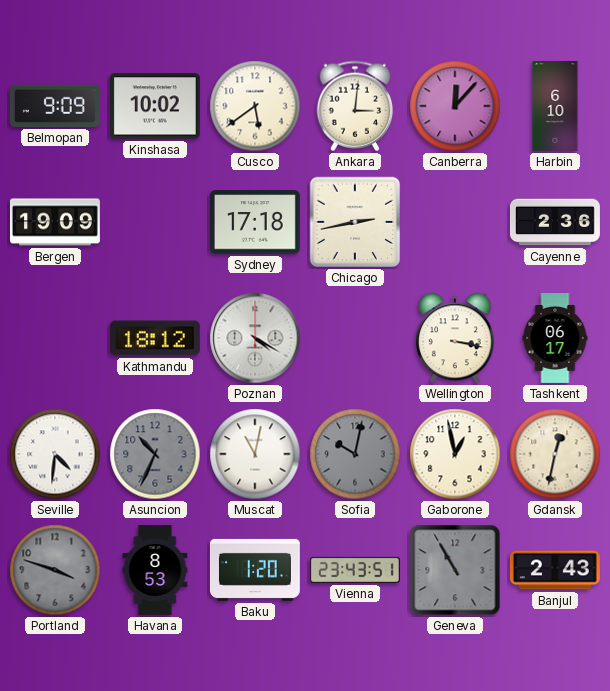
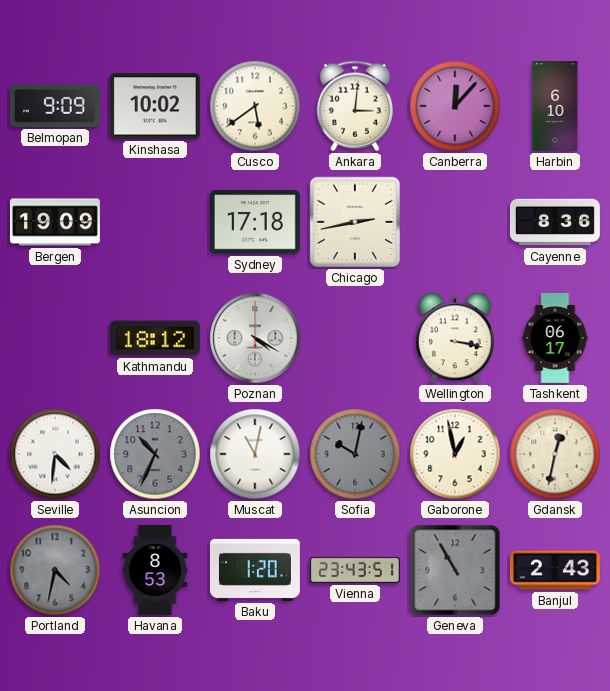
Cayenne: 2:36 -> 8:36
Portland: 3:48 -> 4:32
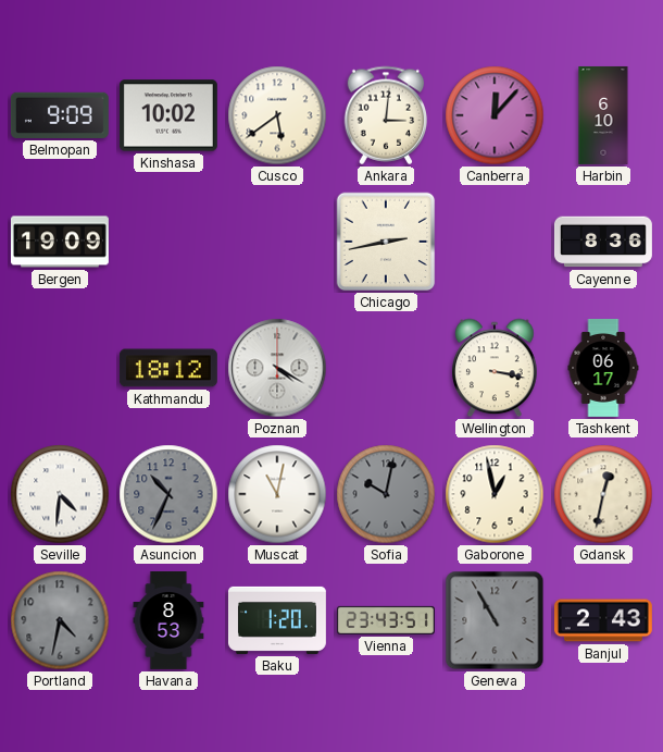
Sydney: 17:18 -> none
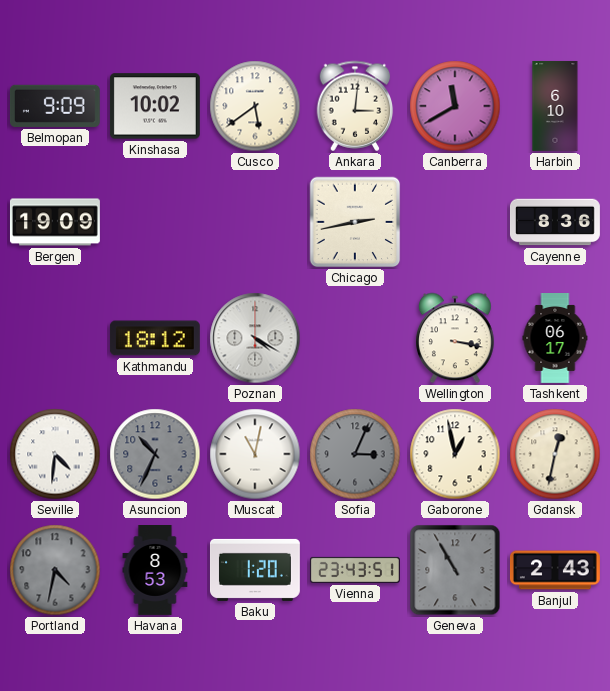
Canberra: 12:07 -> 11:40
Sofia: 10:02 -> 3:04
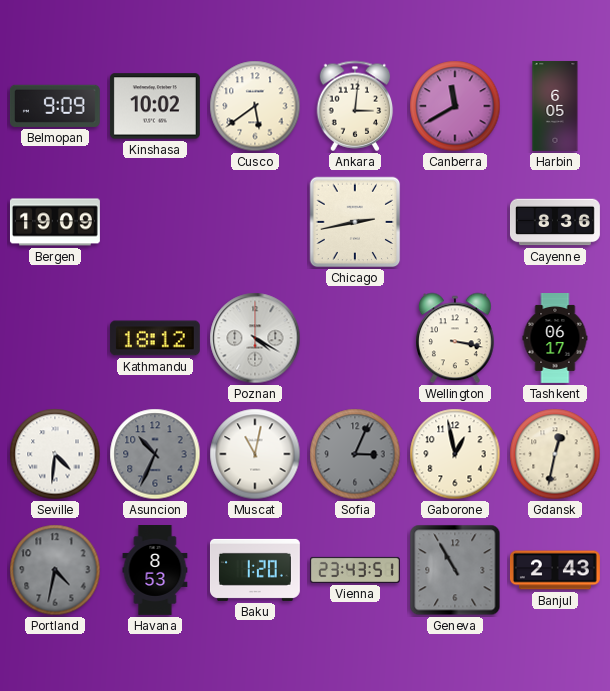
Harbin: 6:10 -> 6:05
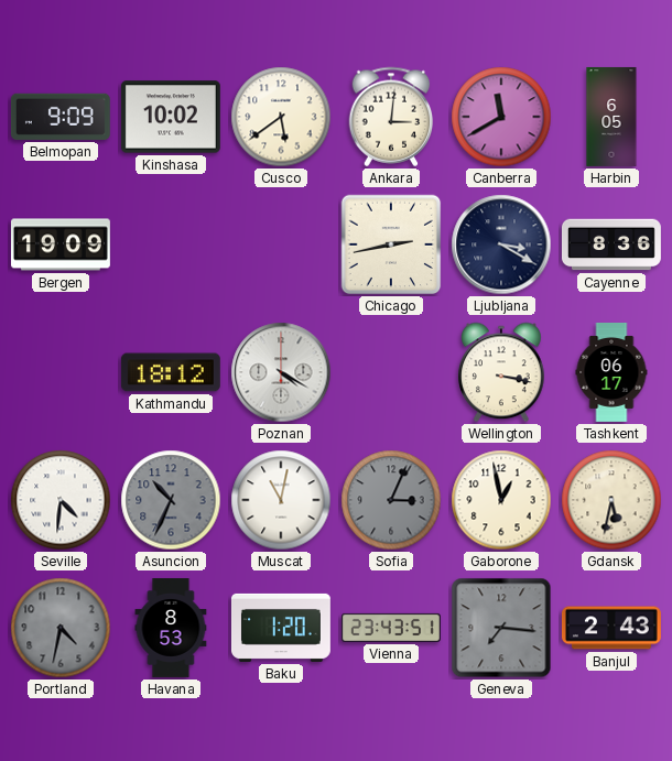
Ljubljana: none -> 3:20
Gdansk: 12:32 -> 5:32
Geneva: 10:55 -> 7:16
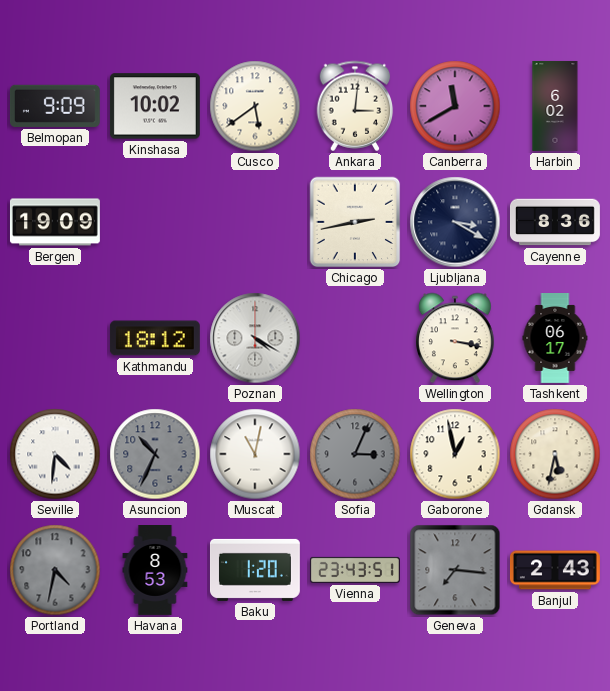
Harbin: 6:05 -> 6:02
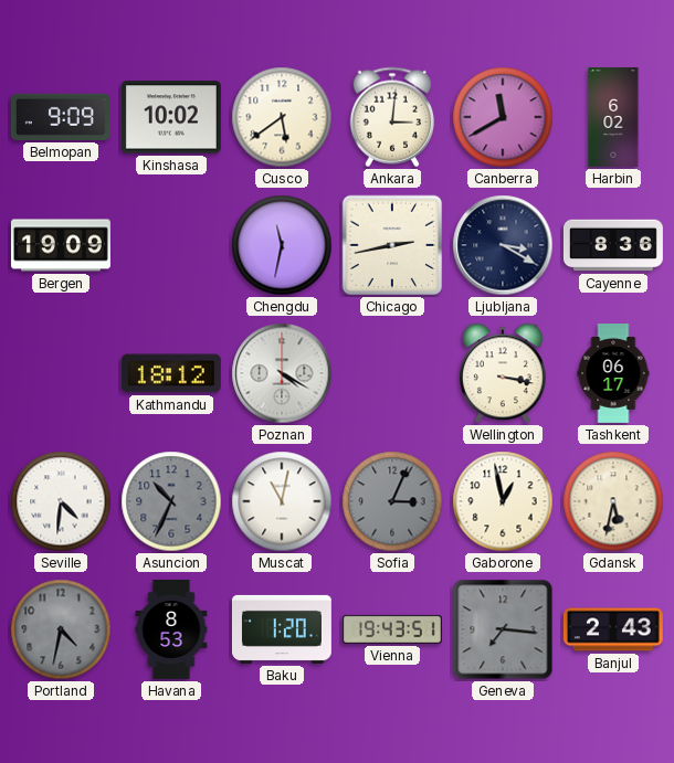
Chengdu: none -> 11:32
Vienna: 23:43 -> 19:43
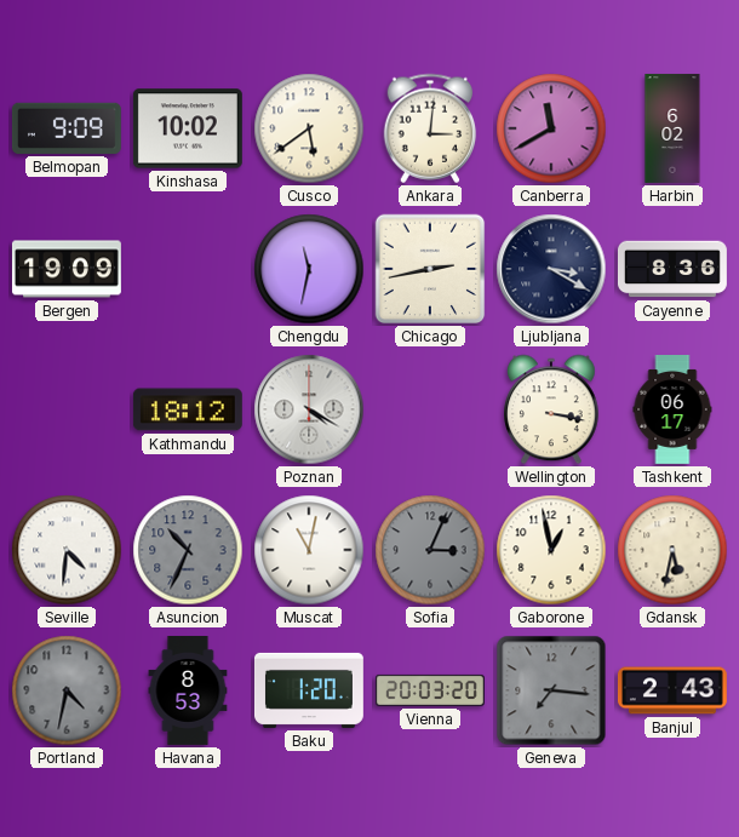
Vienna: 19:43 -> 20:03
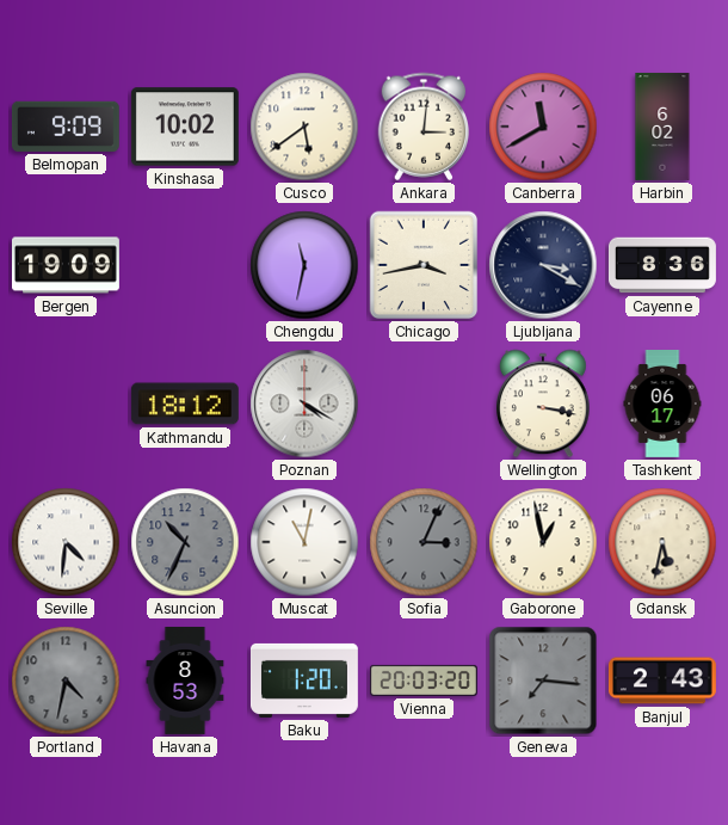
Chicago: 2:43 -> 3:43
